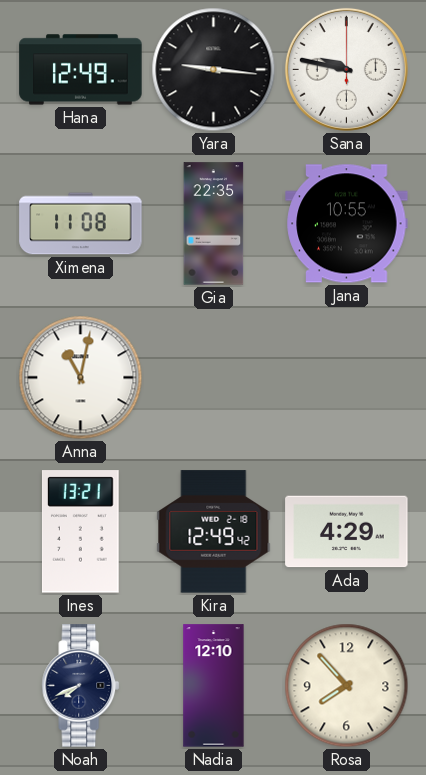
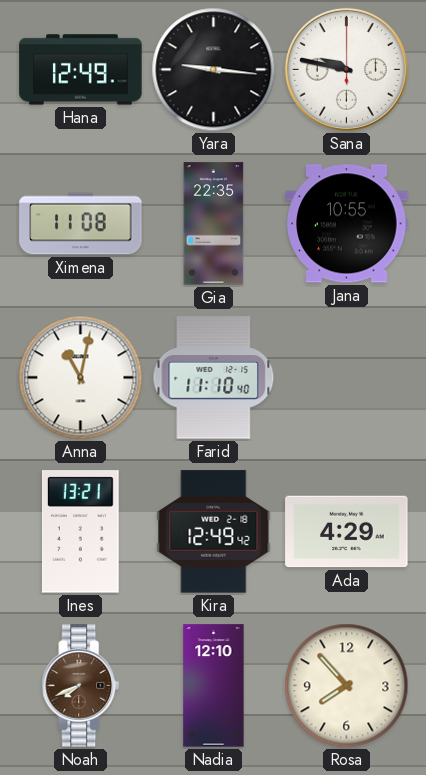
Farid: none -> 11:10
Noah dial: navy -> brown
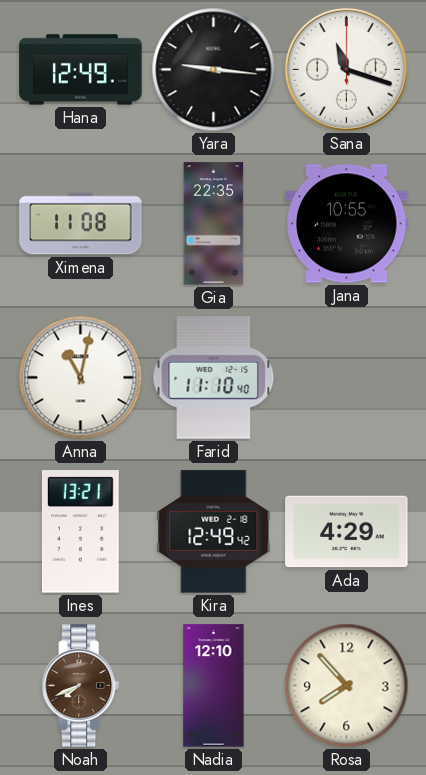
Sana: 9:47 -> 11:18
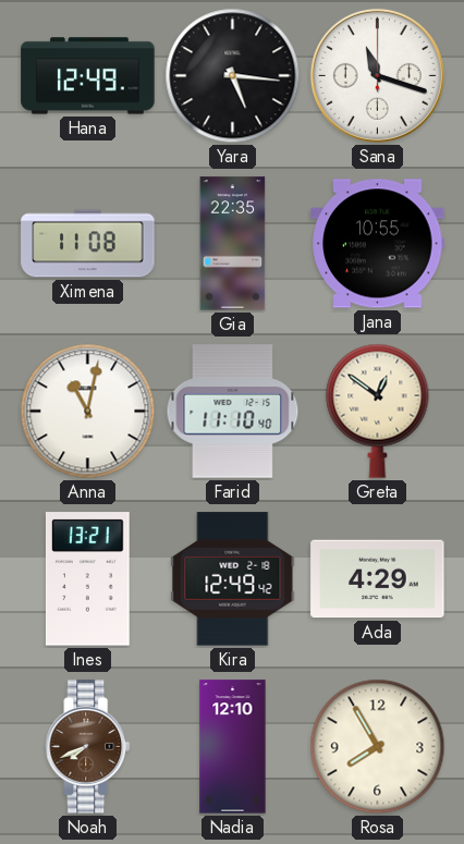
Yara: 9:16 -> 5:16
Greta: none -> 12:51
Rosa: 7:53 -> 7:55
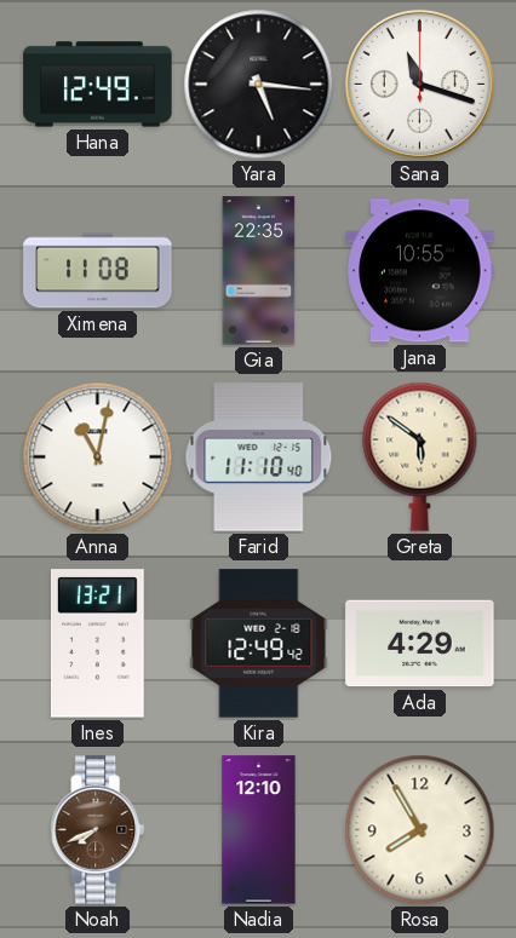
Greta: 12:51 -> 5:51
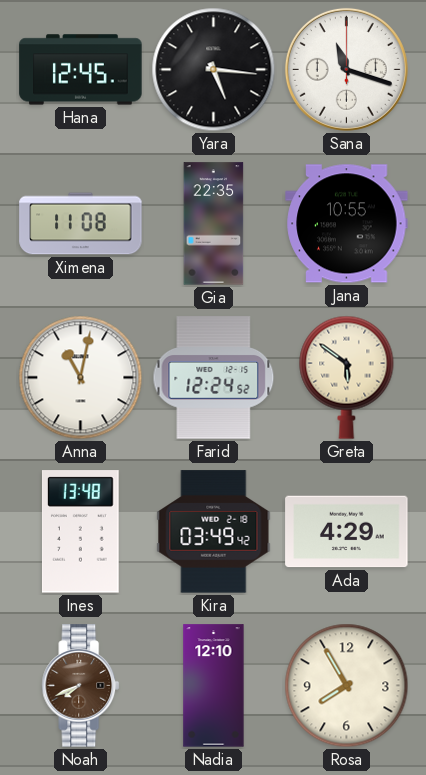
Hana: 12:49 -> 12:45
Farid: 11:10 -> 12:24
Ines: 13:21 -> 13:48
Kira: 12:49 -> 03:49
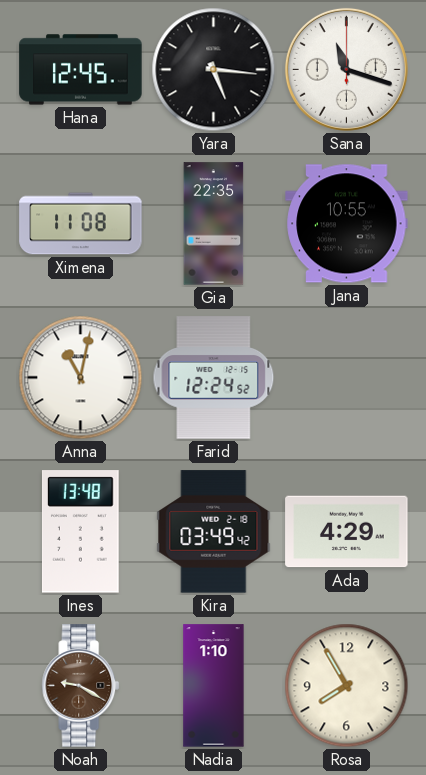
Greta: 5:51 -> none
Noah: 7:41 -> 9:20
Nadia: 12:10 -> 1:10
